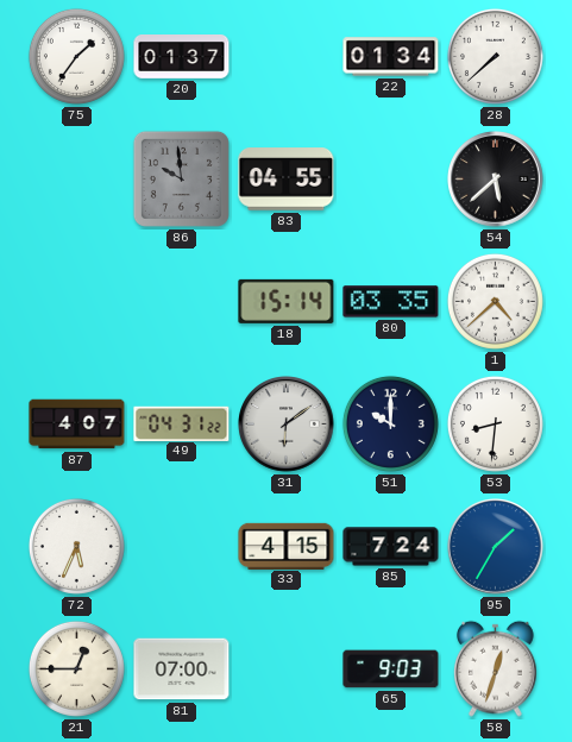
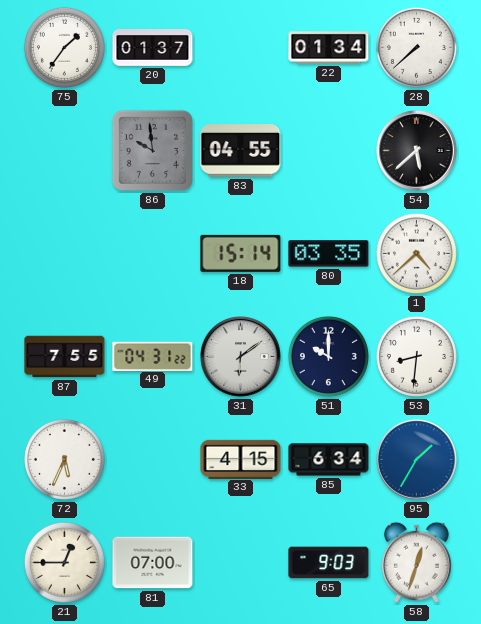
87: 4:07 -> 7:55
85: 7:24 -> 6:34
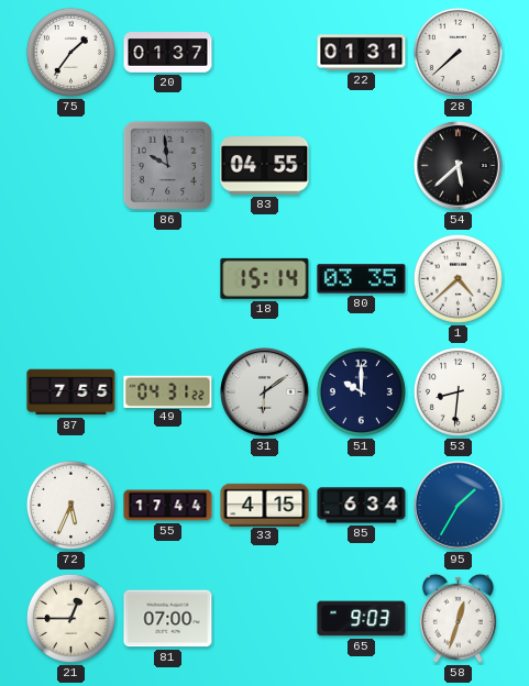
22: 01:34 -> 01:31
55: none -> 17:44
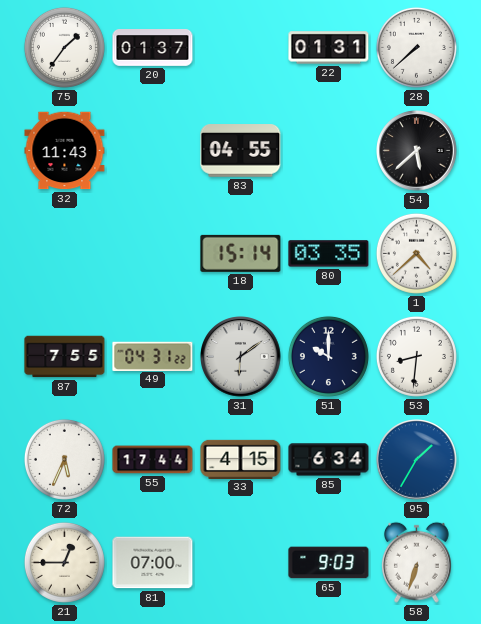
32: none -> 11:43
86: 9:59 -> none
58: 12:33 -> 6:33
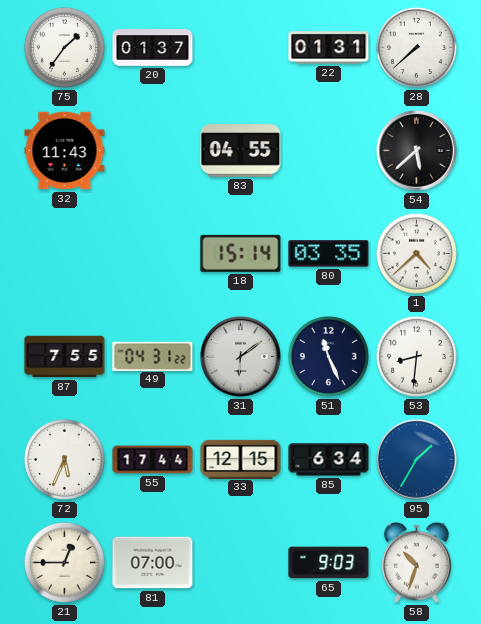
51: 10:00 -> 11:26
33: 4:15 -> 12:15
58: 6:33 -> 10:33
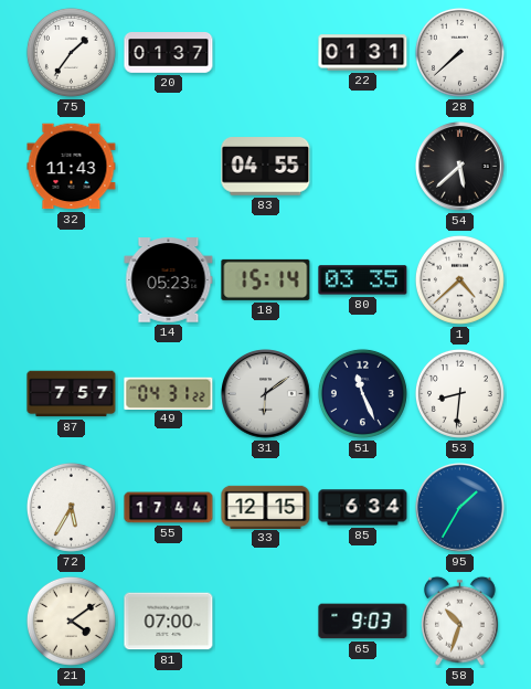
14: none -> 05:23
87: 7:55 -> 7:57
72: 5:34 -> 5:35
21: 12:45 -> 4:09
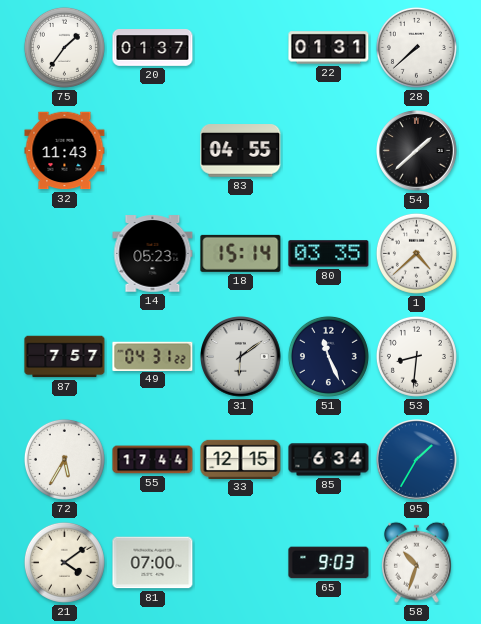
54: 5:38 -> 1:38
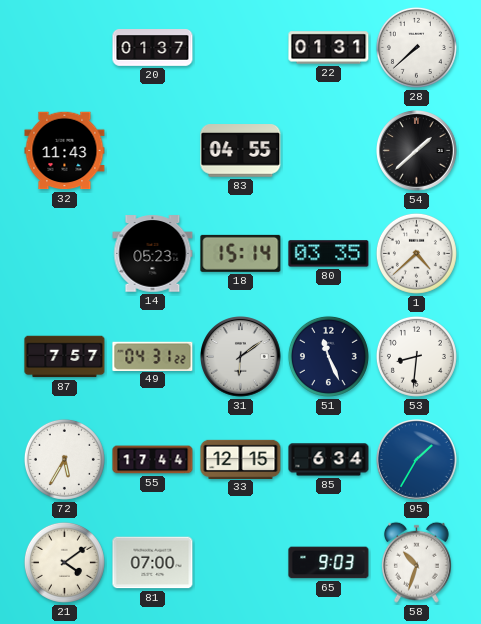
75: 1:36 -> none
